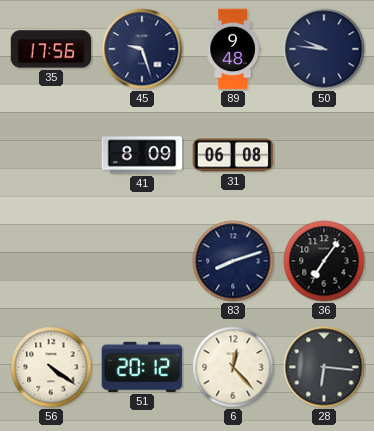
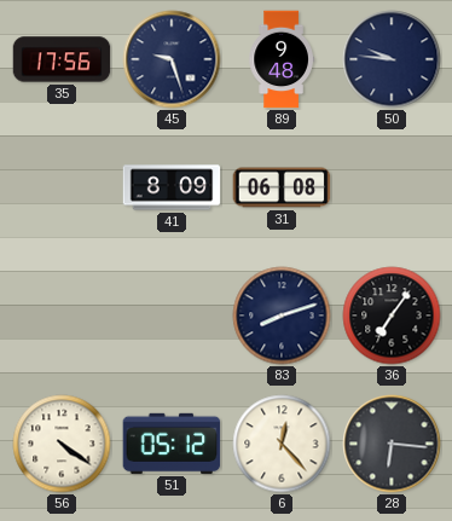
51: 20:12 -> 05:12
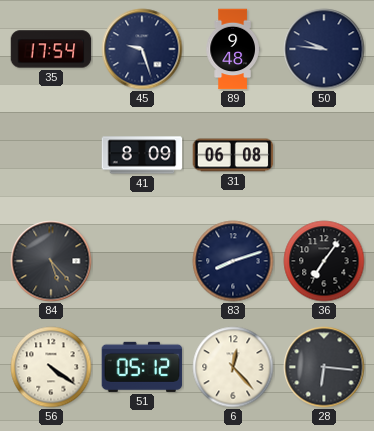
35: 17:56 -> 17:54
84: none -> 5:23
